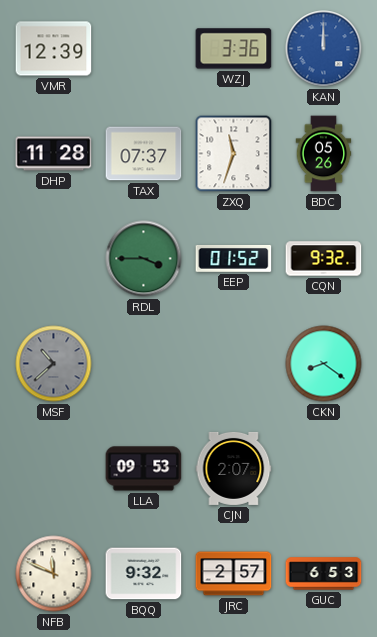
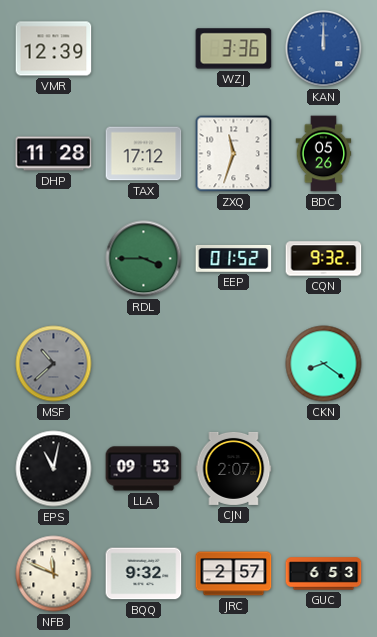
TAX: 07:37 -> 17:12
EPS: none -> 11:02
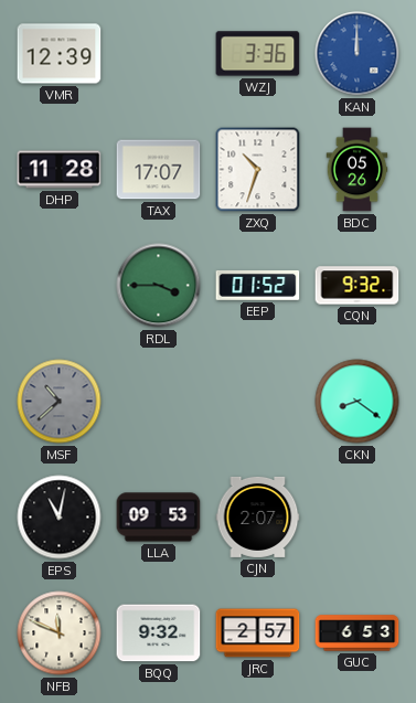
TAX: 17:12 -> 17:07
ZXQ: 11:33 -> 10:33
